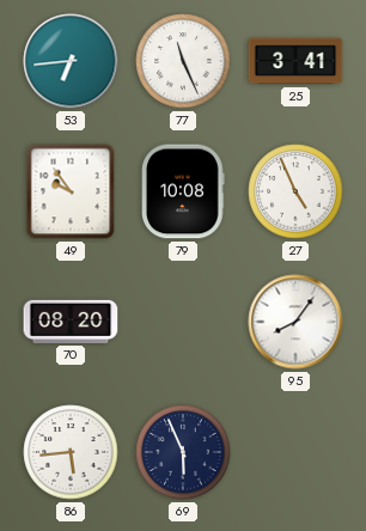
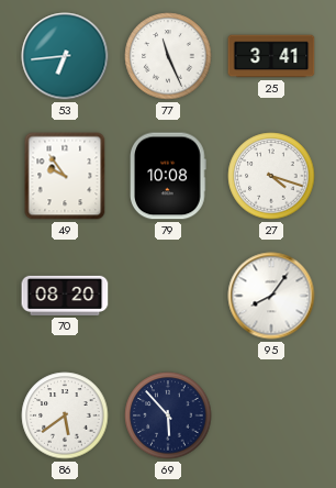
27: 4:56 -> 4:18
86: 5:44 -> 5:39
69: 5:56 -> 5:53
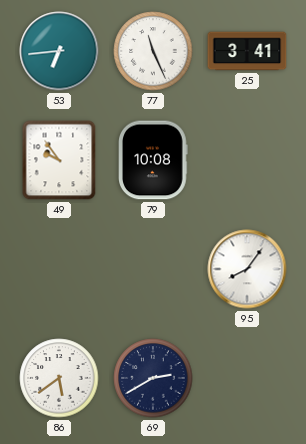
27: 4:18 -> none
70: 08:20 -> none
69: 5:53 -> 2:40
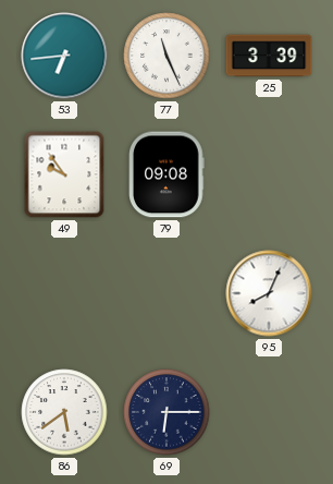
25: 3:41 -> 3:39
79: 10:08 -> 09:08
95: 8:06 -> 8:04
69: 2:40 -> 6:15
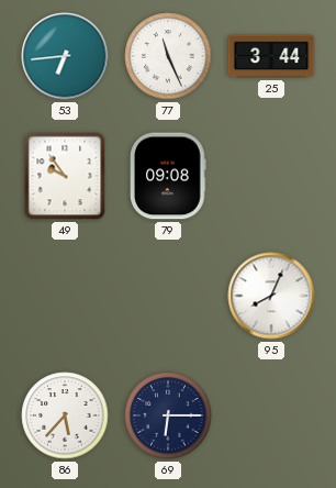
25: 3:39 -> 3:44
86: 5:39 -> 5:37
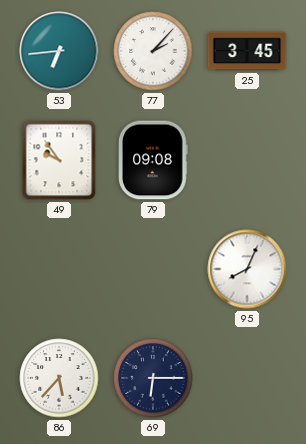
77: 11:26 -> 2:07
25: 3:44 -> 3:45
